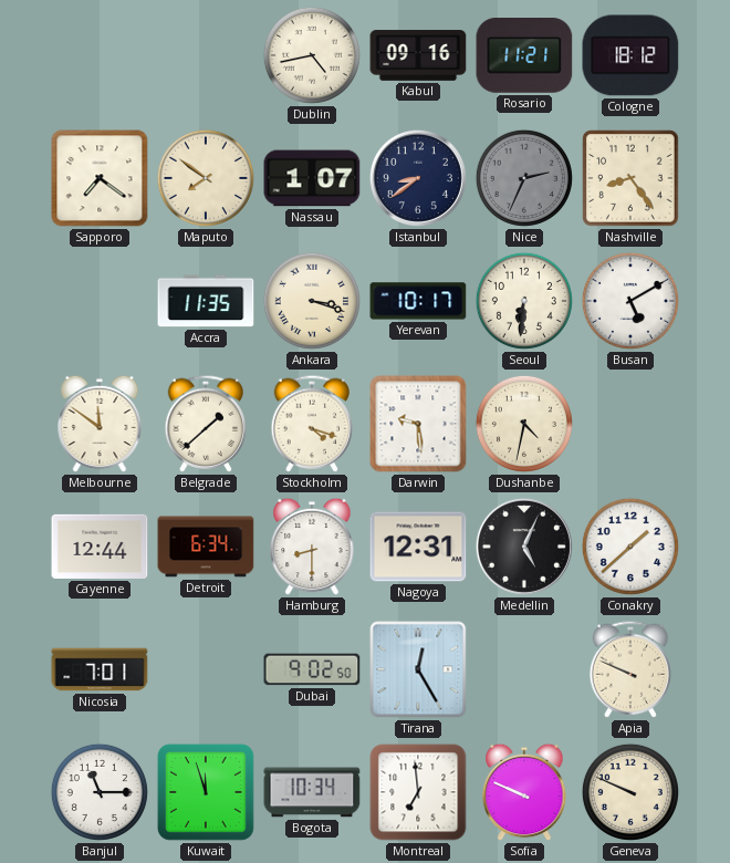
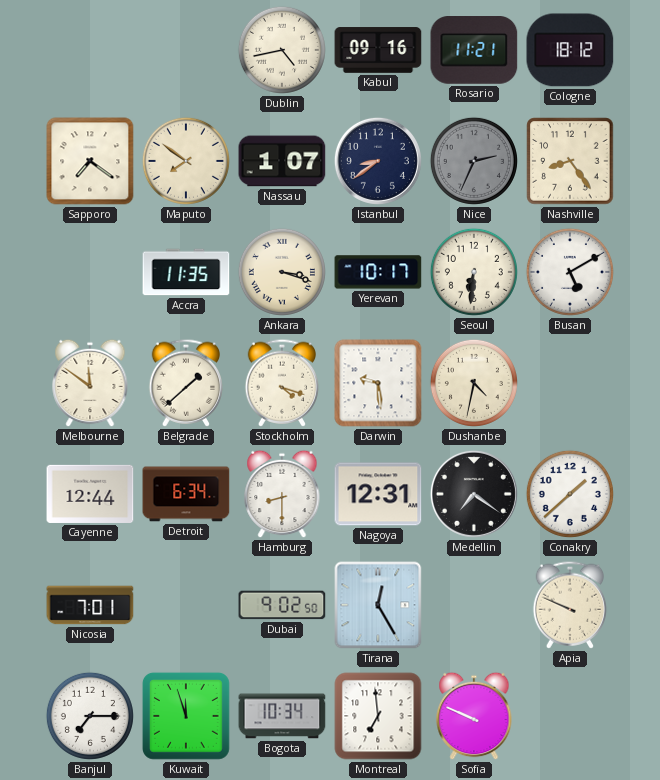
Medellin: 5:04 -> 7:21
Banjul: 11:15 -> 7:15
Geneva: 9:49 -> none
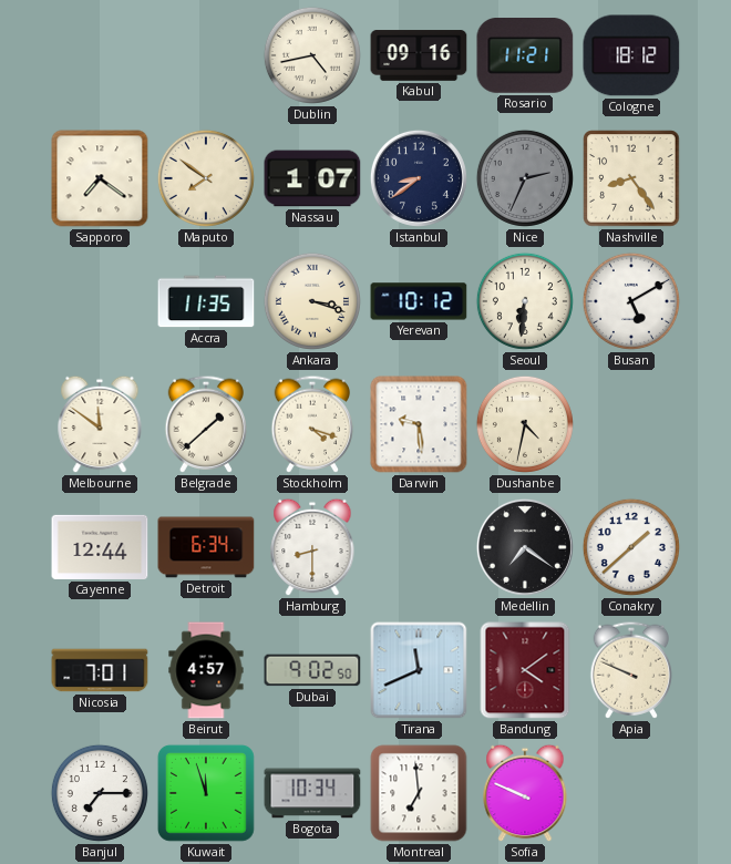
Yerevan: 10:17 -> 10:12
Nagoya: 12:31 -> none
Beirut: none -> 4:57
Tirana: 12:25 -> 11:41
Bandung: none -> 4:09
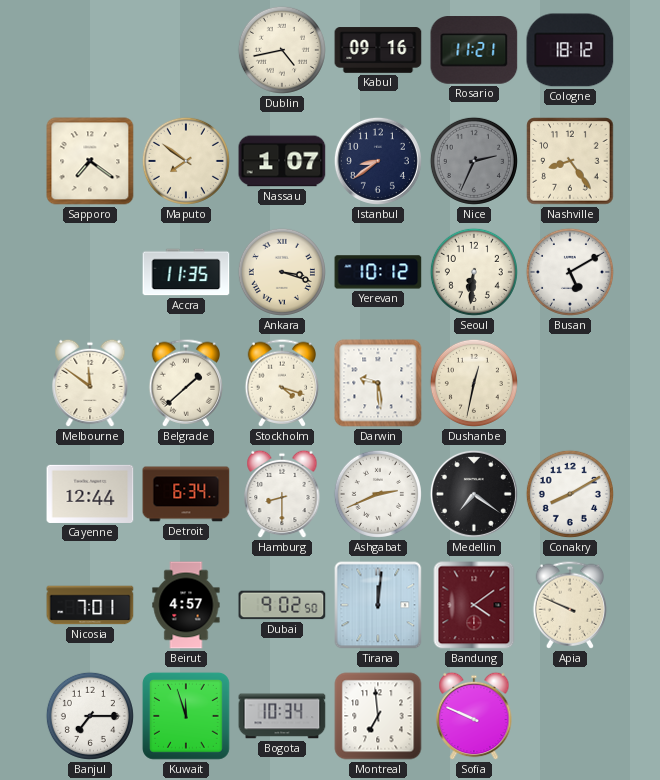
Dushanbe: 4:32 -> 12:32
Ashgabat: none -> 2:41
Conakry: 1:38 -> 8:10
Tirana: 11:41 -> 12:01
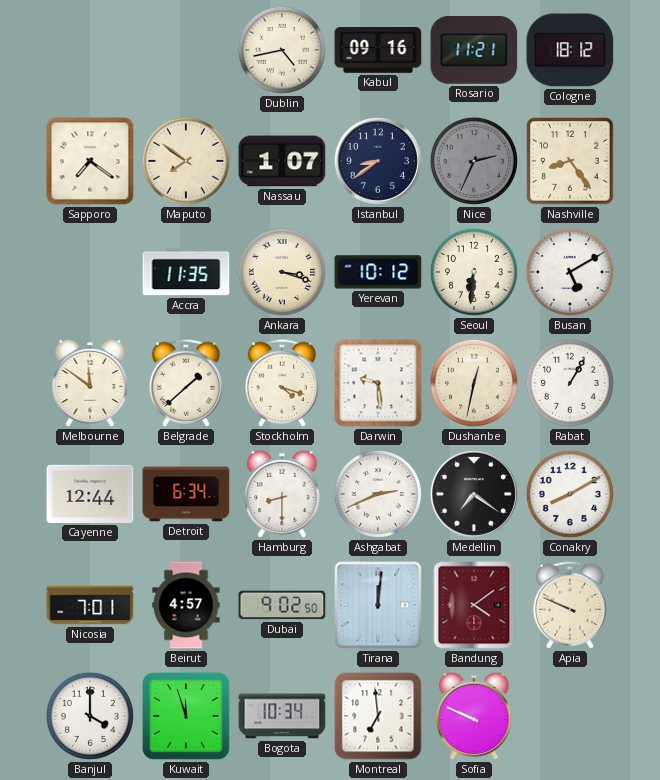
Rabat: none -> 1:05
Banjul: 7:15 -> 4:00
